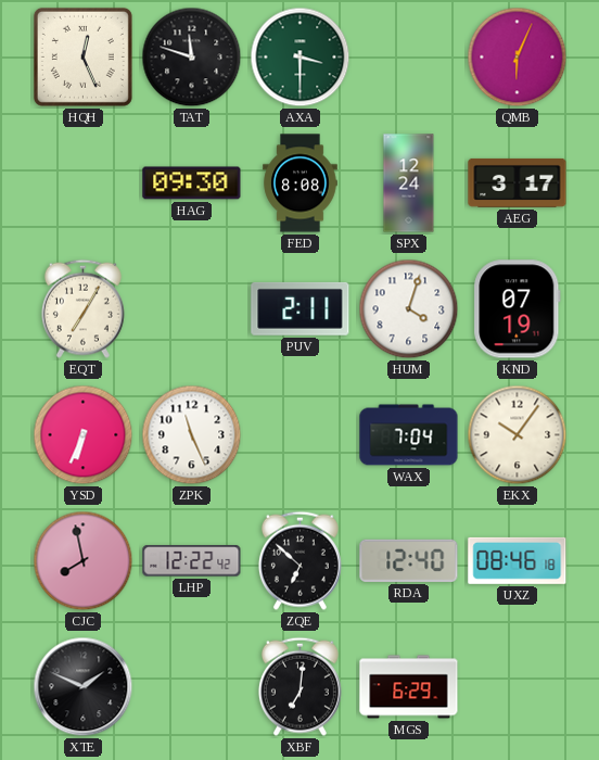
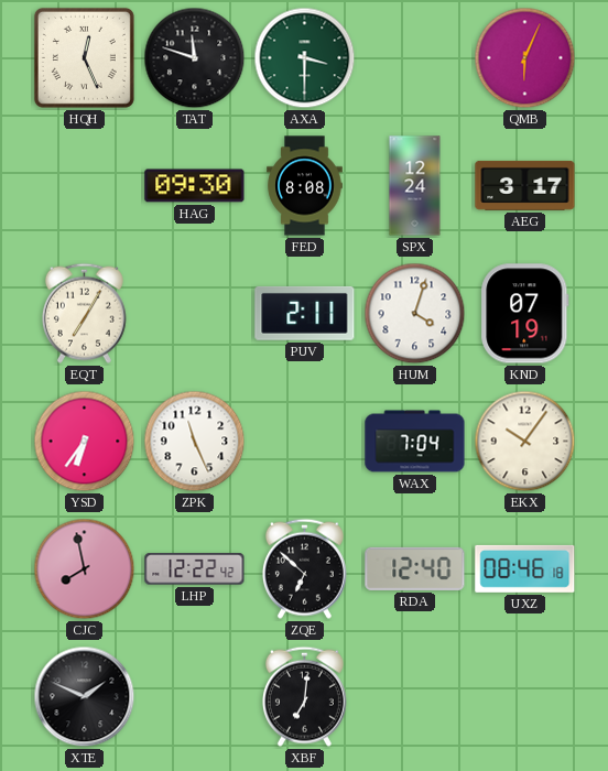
YSD: 6:34 -> 6:36
MGS: 6:29 -> none
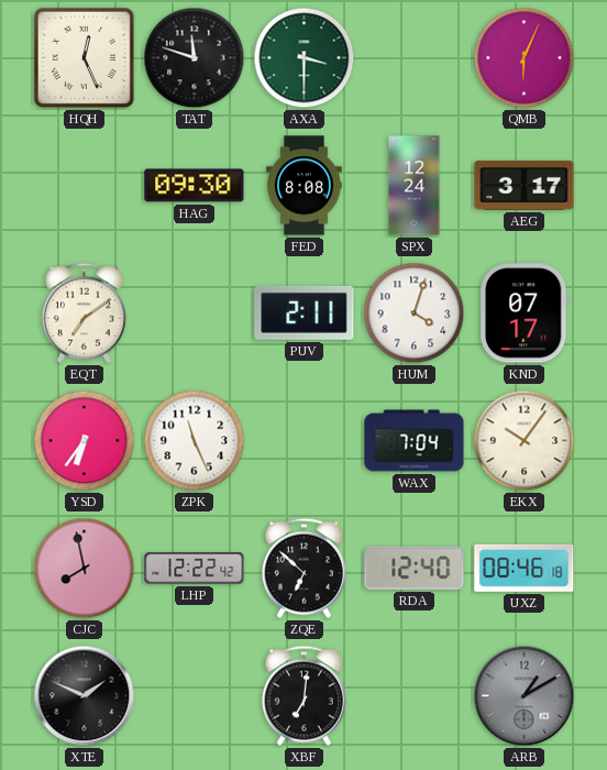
EQT: 7:05 -> 7:09
KND: 07:19 -> 07:17
ARB: none -> 1:10
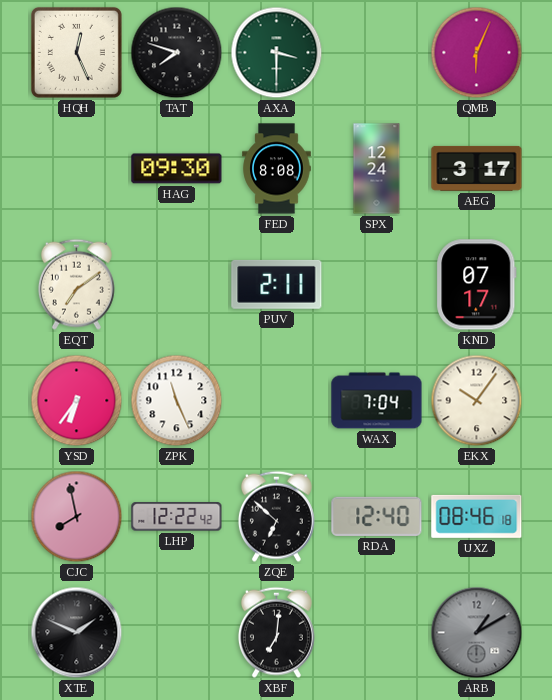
TAT: 11:48 -> 7:48
HUM: 4:03 -> none
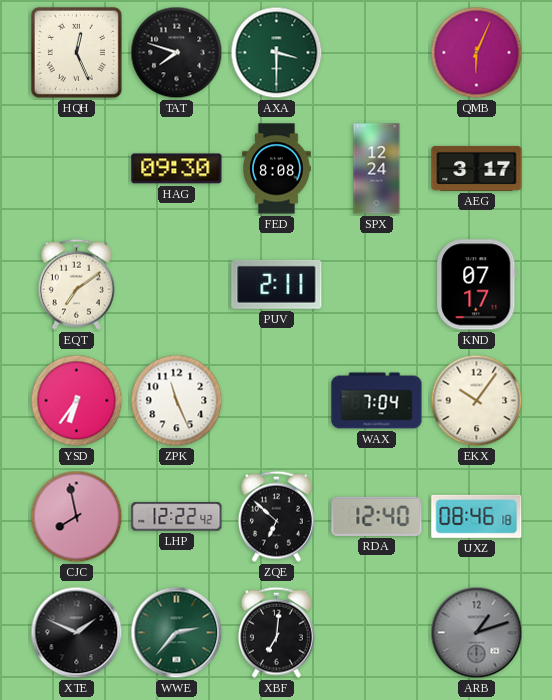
WWE: none -> 2:37
ARB: 1:10 -> 1:12
